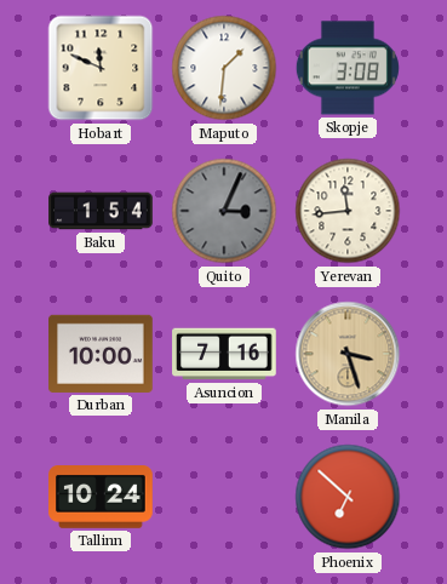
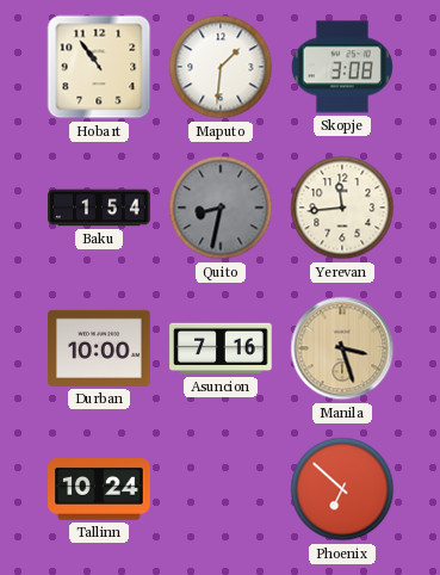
Hobart: 11:49 -> 10:54
Quito: 3:04 -> 8:32
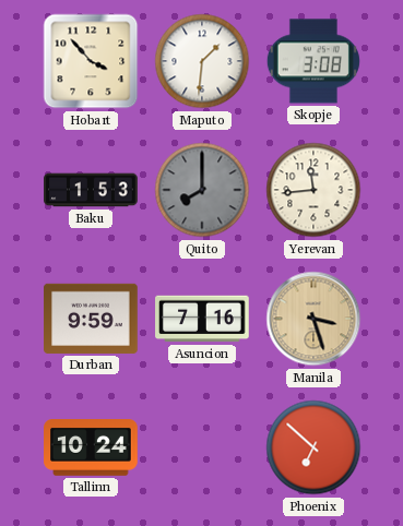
Hobart: 10:54 -> 3:53
Baku: 1:54 -> 1:53
Quito: 8:32 -> 8:00
Durban: 10:00 -> 9:59
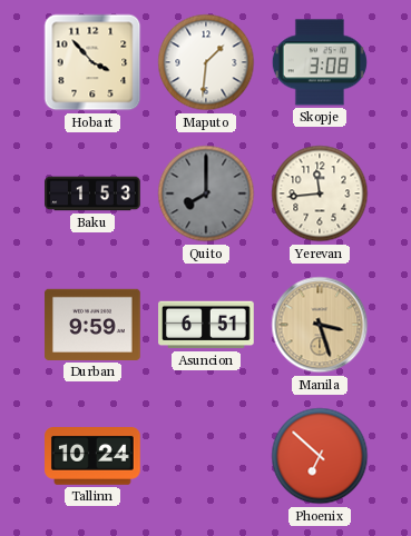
Asuncion: 7:16 -> 6:51
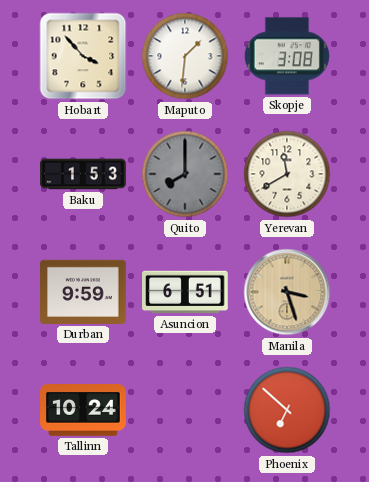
Yerevan: 11:44 -> 11:40
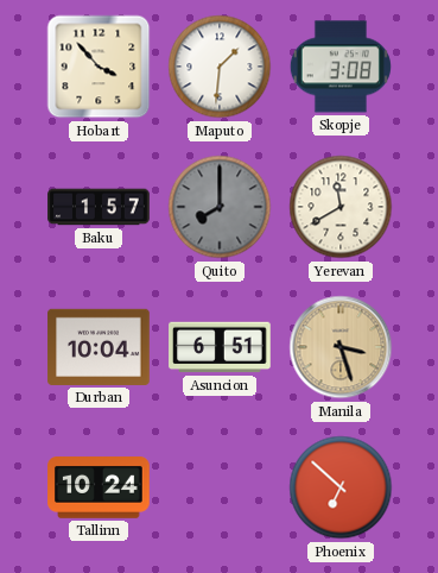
Baku: 1:53 -> 1:57
Durban: 9:59 -> 10:04
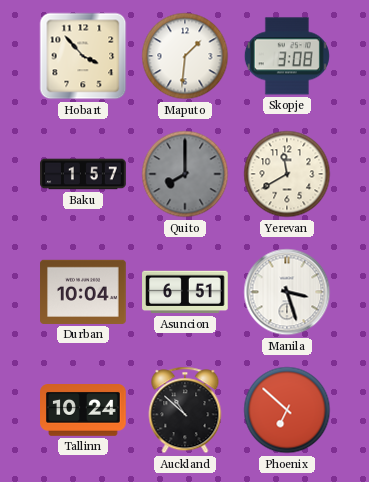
Manila dial: champagne -> white
Auckland: none -> 10:52
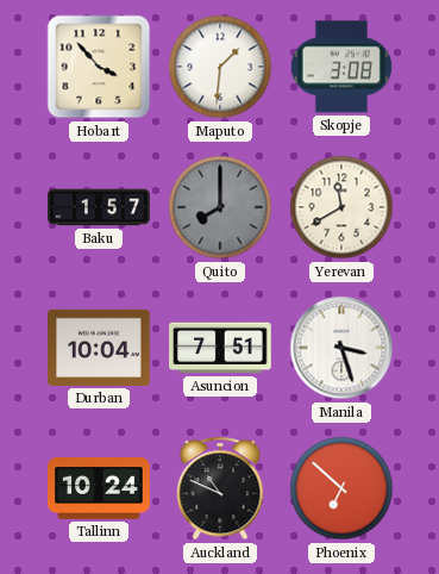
Asuncion: 6:51 -> 7:51
Auckland: 10:52 -> 10:49
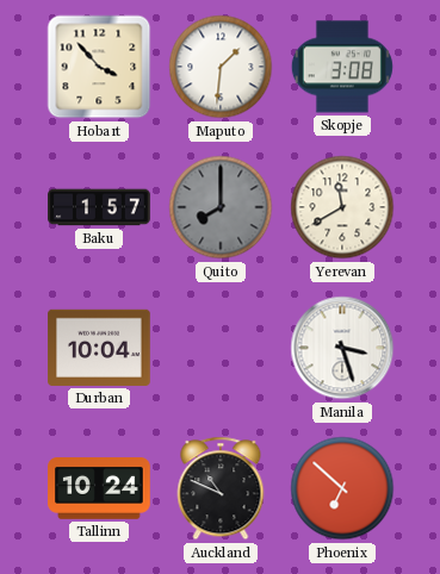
Asuncion: 7:51 -> none
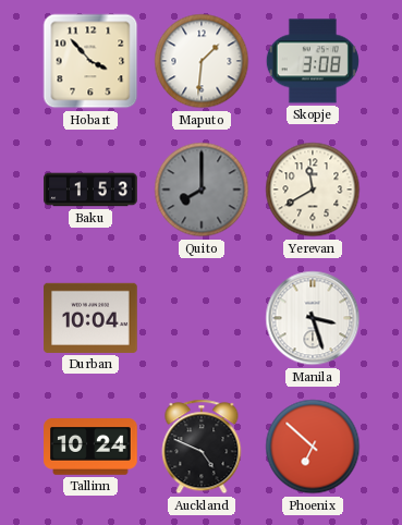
Baku: 1:57 -> 1:53
Auckland: 10:49 -> 4:49
